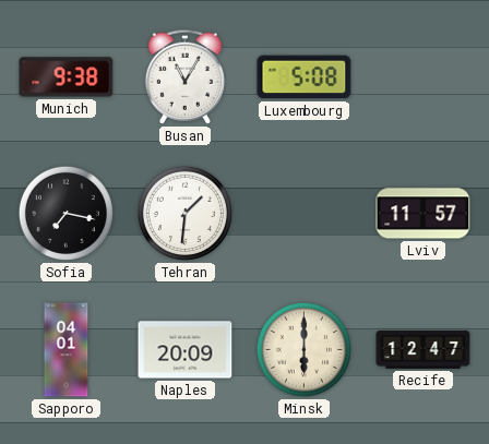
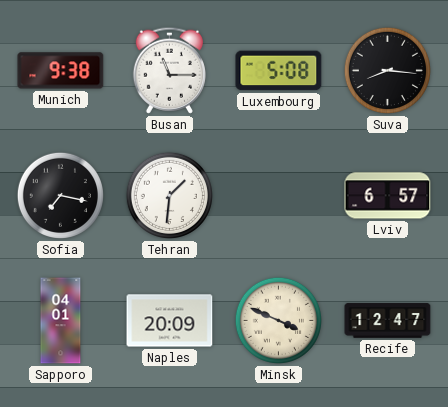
Busan: 11:05 -> 11:15
Suva: none -> 8:16
Lviv: 11:57 -> 6:57
Minsk: 6:00 -> 3:49
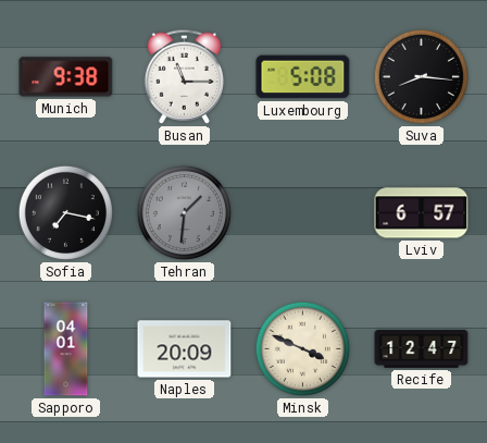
Tehran dial: white -> grey
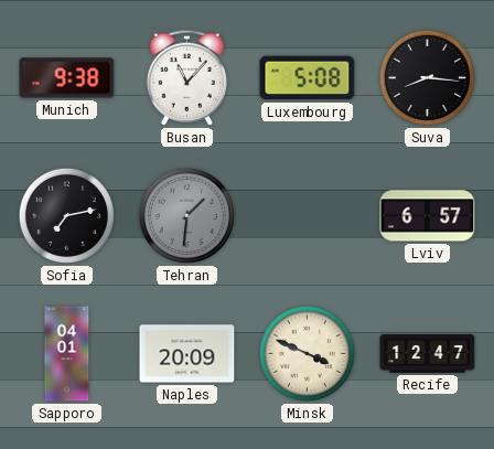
Busan: 11:15 -> 11:07
Sofia: 7:17 -> 7:13
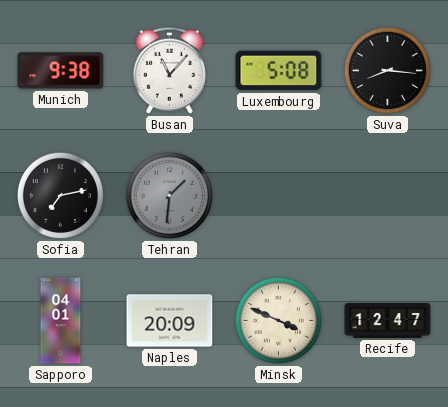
Lviv: 6:57 -> none
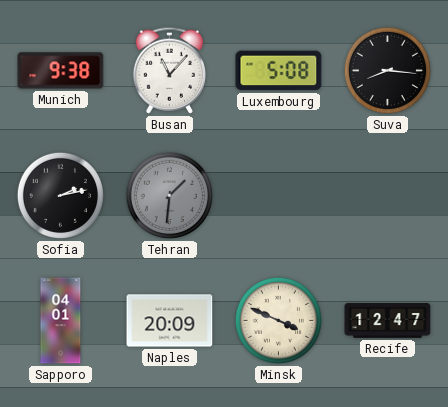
Sofia: 7:13 -> 2:13
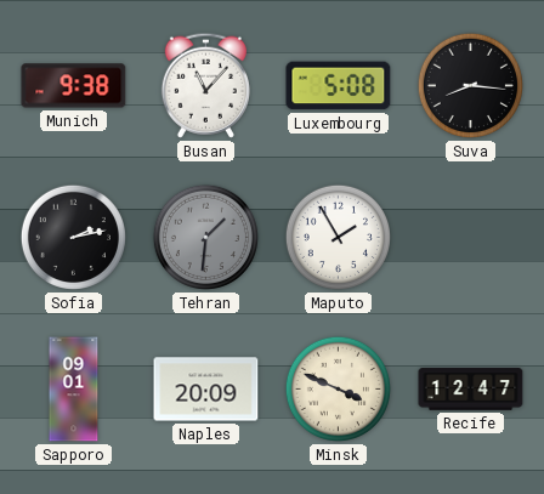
Maputo: none -> 1:55
Sapporo: 04:01 -> 09:01
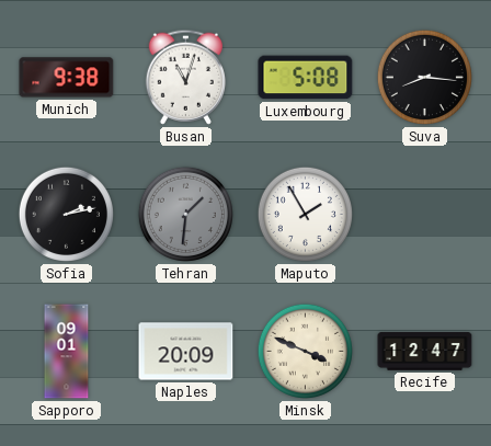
Busan: 11:07 -> 11:03
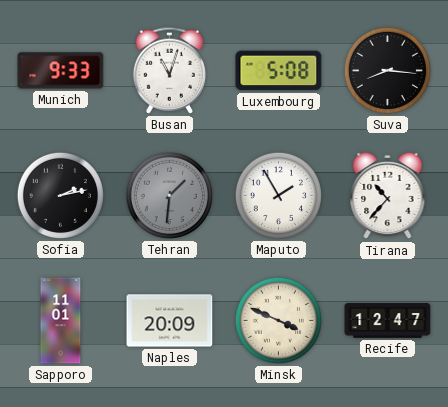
Munich: 9:38 -> 9:33
Tirana: none -> 10:37
Sapporo: 09:01 -> 11:01
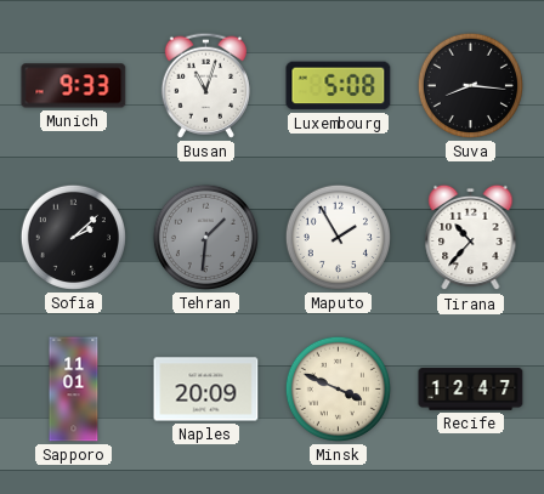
Sofia: 2:13 -> 2:08
